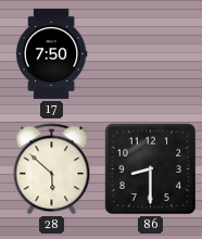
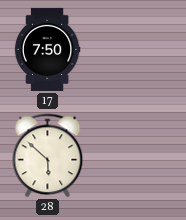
86: 8:30 -> none
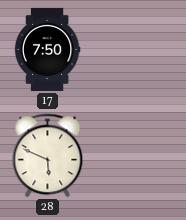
28: 5:52 -> 5:49
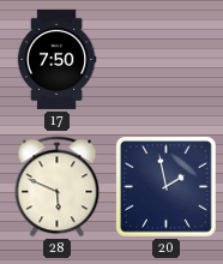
20: none -> 1:58
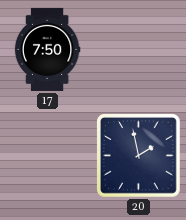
28: 5:49 -> none
